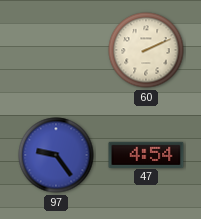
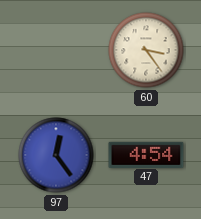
60: 2:11 -> 3:24
97: 9:24 -> 12:24
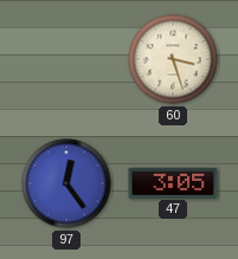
60: 3:24 -> 3:27
47: 4:54 -> 3:05
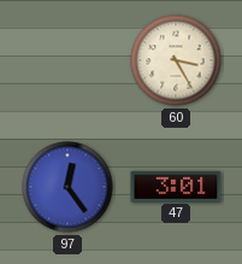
60: 3:27 -> 3:25
47: 3:05 -> 3:01
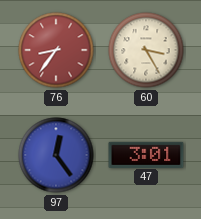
76: none -> 8:36
